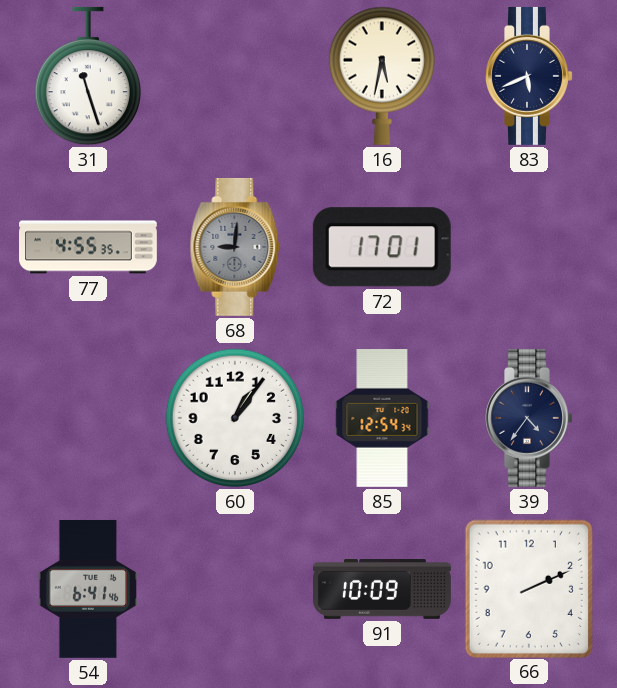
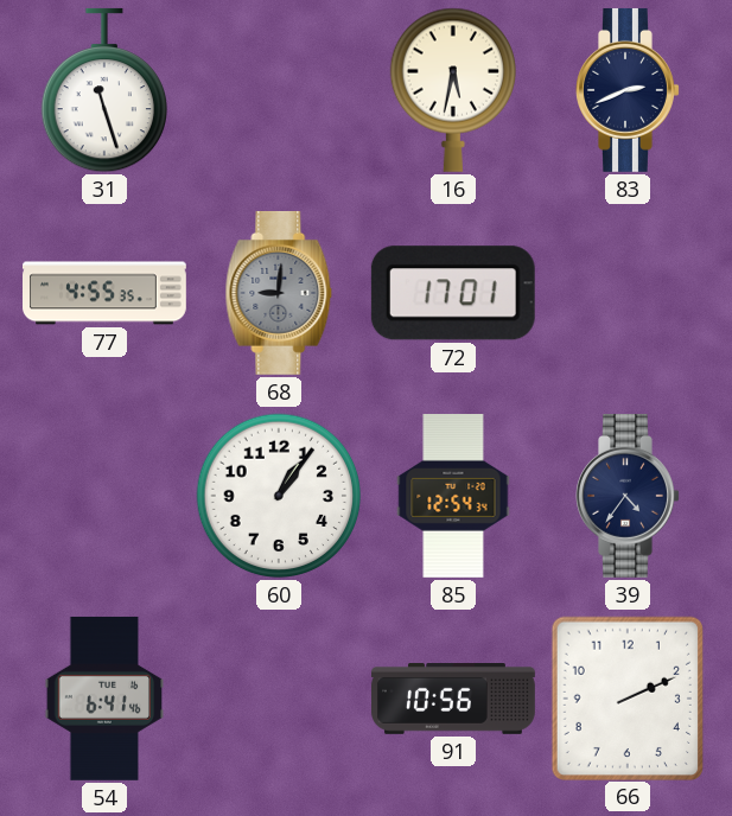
83: 5:41 -> 2:41
91: 10:09 -> 10:56
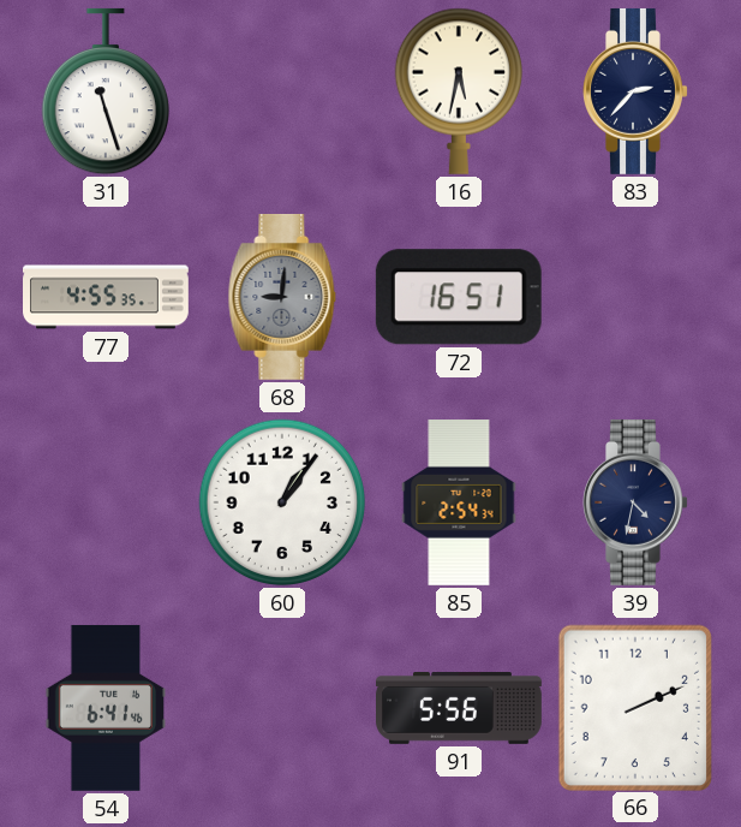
83: 2:41 -> 2:37
72: 17:01 -> 16:51
85: 12:54 -> 2:54
39: 4:36 -> 4:32
91: 10:56 -> 5:56
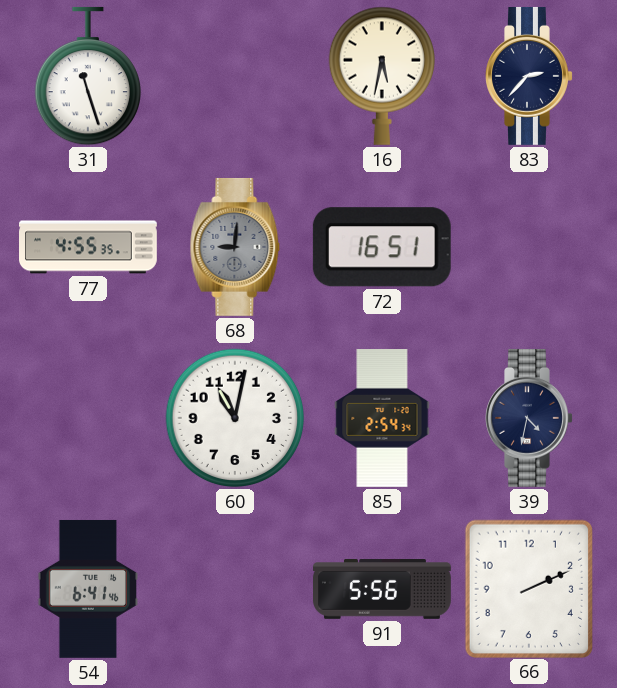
60: 1:06 -> 11:02
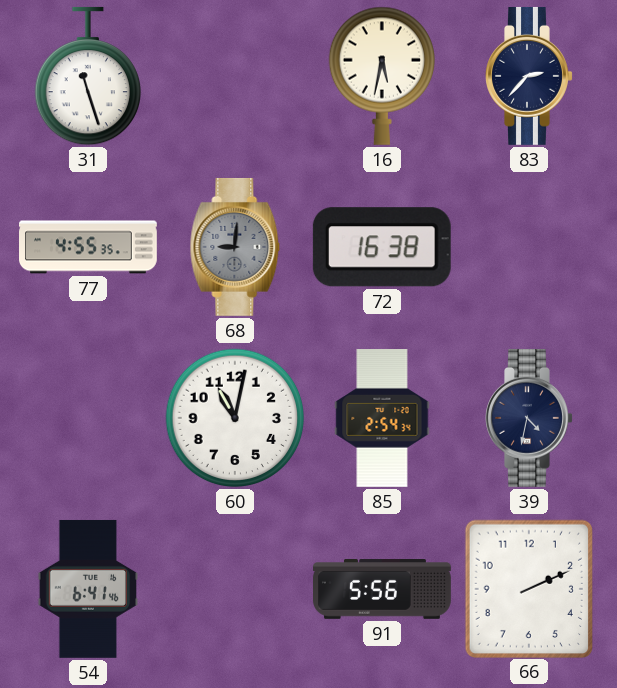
72: 16:51 -> 16:38
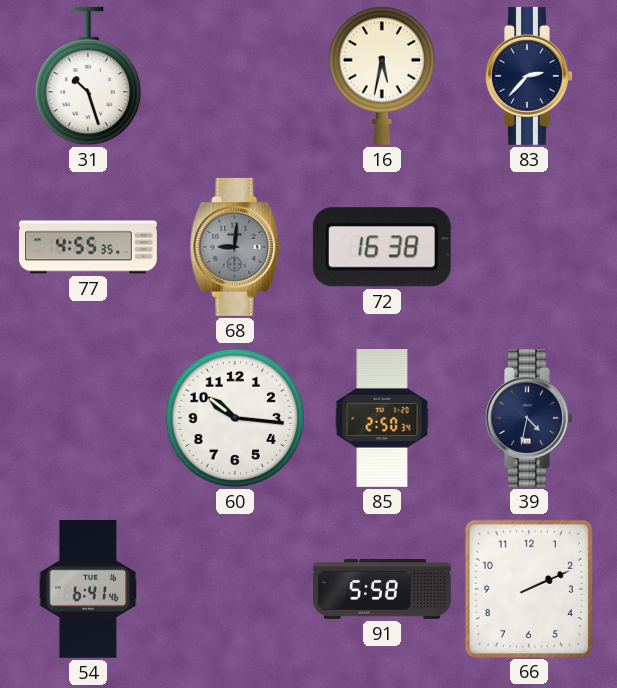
31: 11:27 -> 10:27
60: 11:02 -> 10:16
85: 2:54 -> 2:50
91: 5:56 -> 5:58
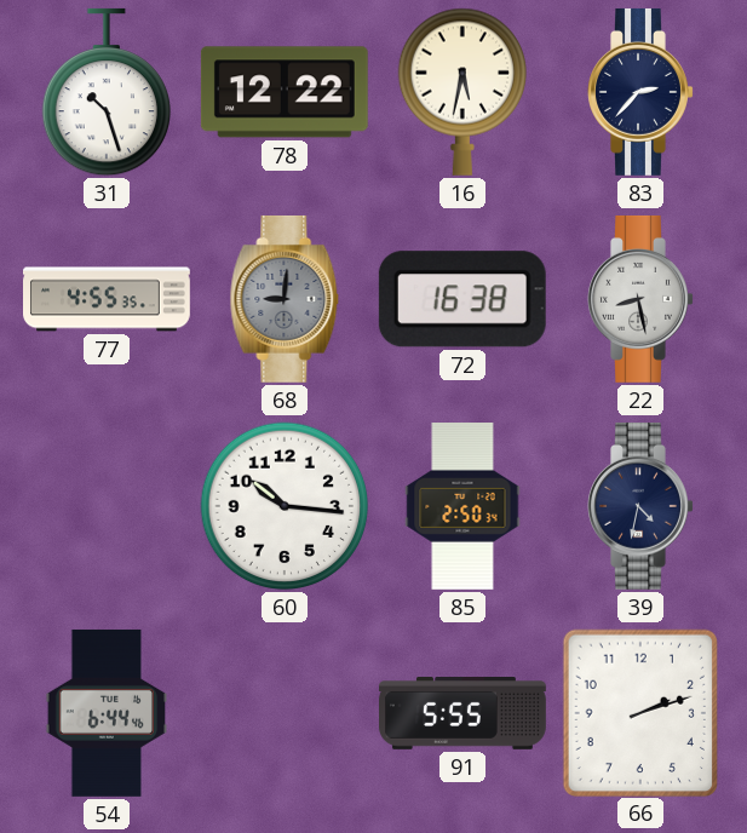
78: none -> 12:22
22: none -> 8:28
54: 6:41 -> 6:44
91: 5:58 -> 5:55
66: 2:11 -> 2:12
